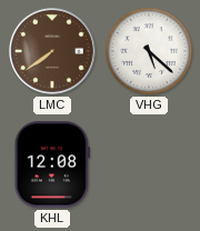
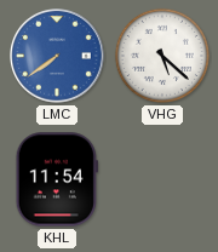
LMC dial: brown -> blue
KHL: 12:08 -> 11:54
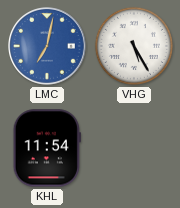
LMC: 7:39 -> 7:02
VHG: 5:22 -> 5:25
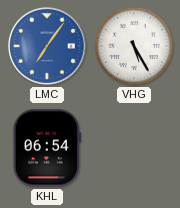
LMC: 7:02 -> 7:06
KHL: 11:54 -> 06:54
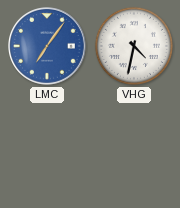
VHG: 5:25 -> 4:32
KHL: 06:54 -> none
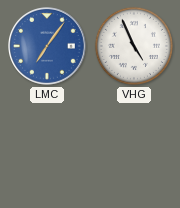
VHG: 4:32 -> 4:56
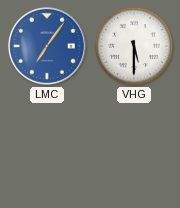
VHG: 4:56 -> 5:30
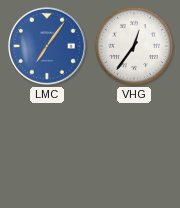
VHG: 5:30 -> 12:36
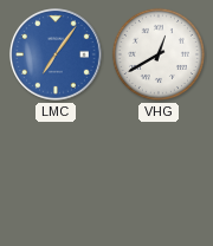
VHG: 12:36 -> 12:40
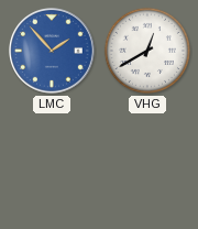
LMC: 7:06 -> 1:53
